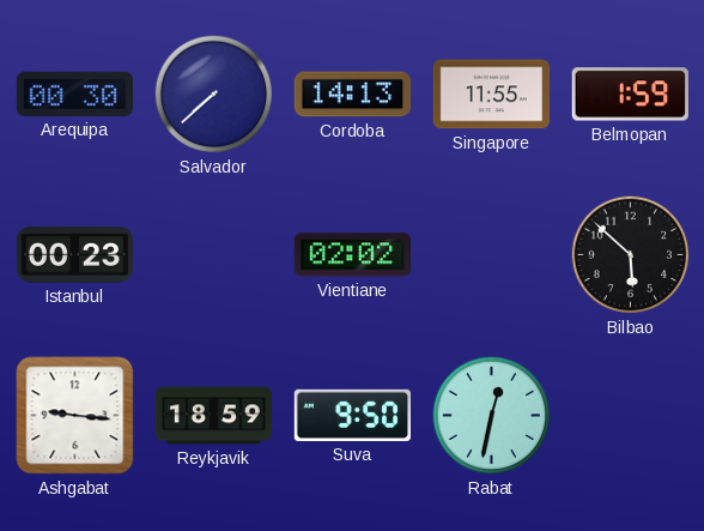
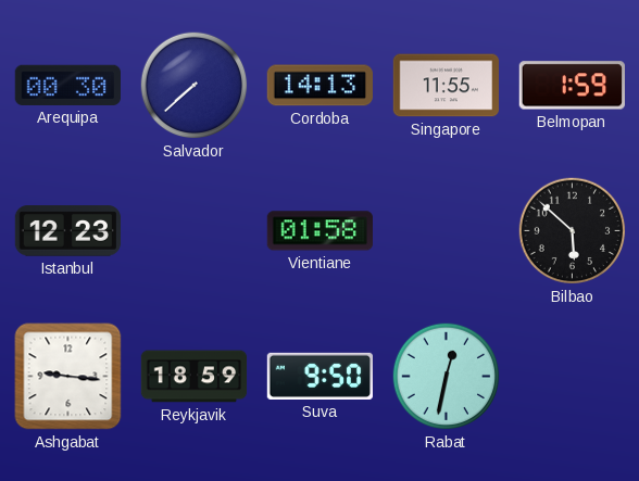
Istanbul: 00:23 -> 12:23
Vientiane: 02:02 -> 01:58
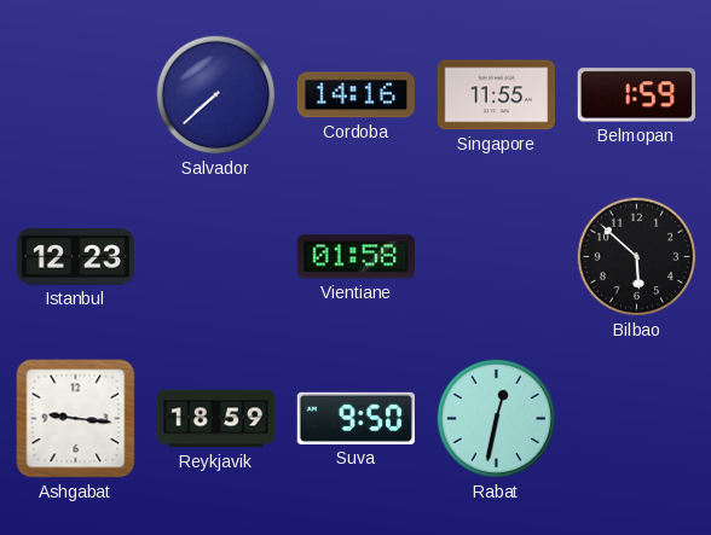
Arequipa: 00:30 -> none
Cordoba: 14:13 -> 14:16
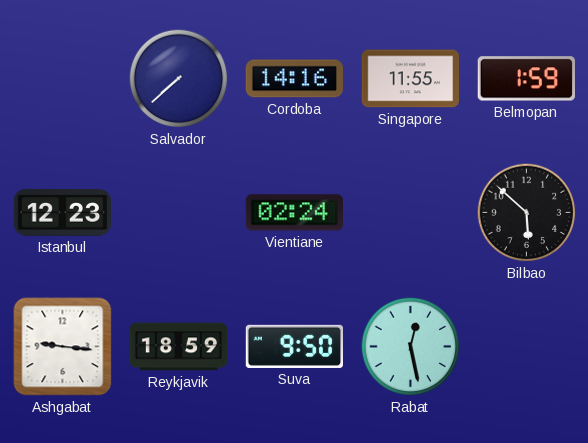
Vientiane: 01:58 -> 02:24
Rabat: 12:32 -> 12:28
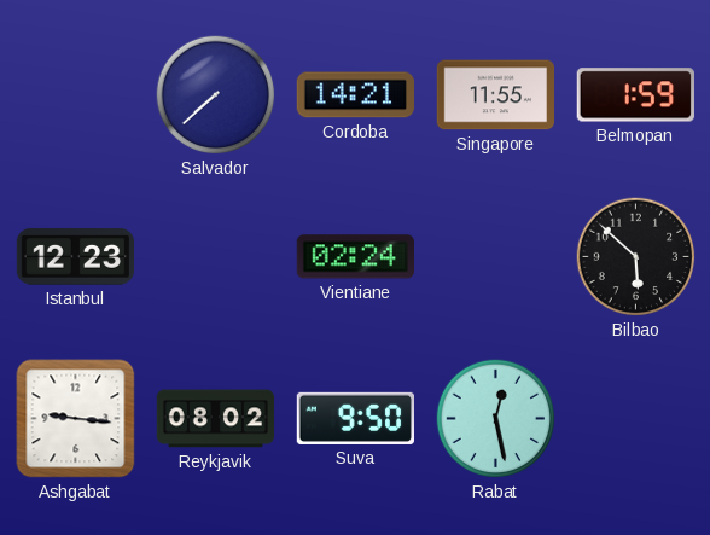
Cordoba: 14:16 -> 14:21
Reykjavik: 18:59 -> 08:02
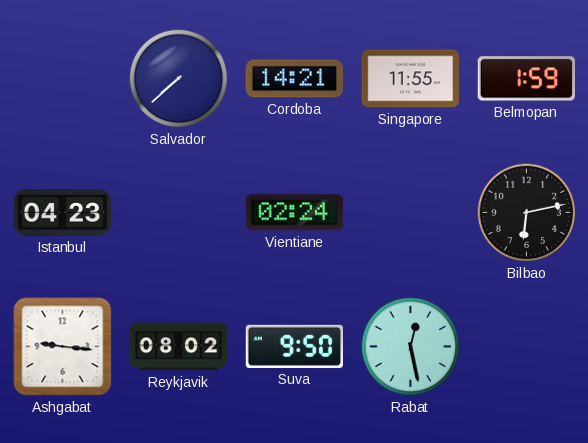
Istanbul: 12:23 -> 04:23
Bilbao: 5:52 -> 6:13
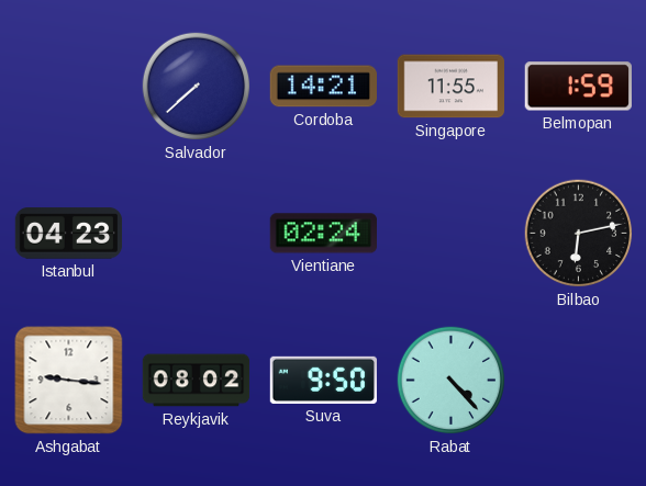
Rabat: 12:28 -> 4:23
